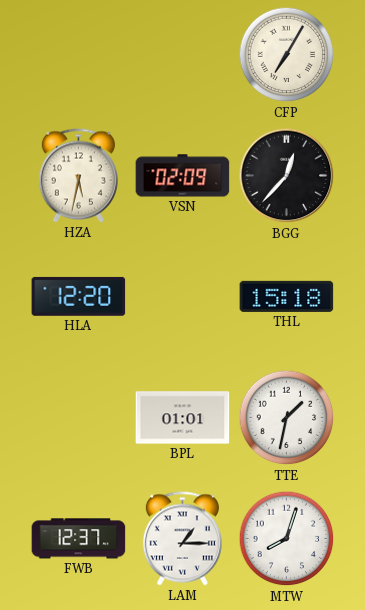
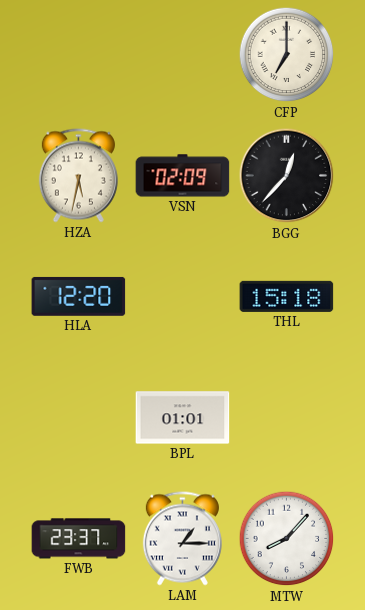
CFP: 7:05 -> 7:00
TTE: 1:32 -> none
FWB: 12:37 -> 23:37
MTW: 8:03 -> 8:07
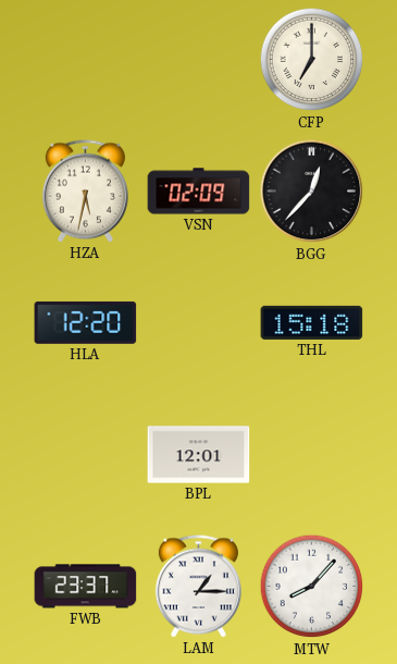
BPL: 01:01 -> 12:01
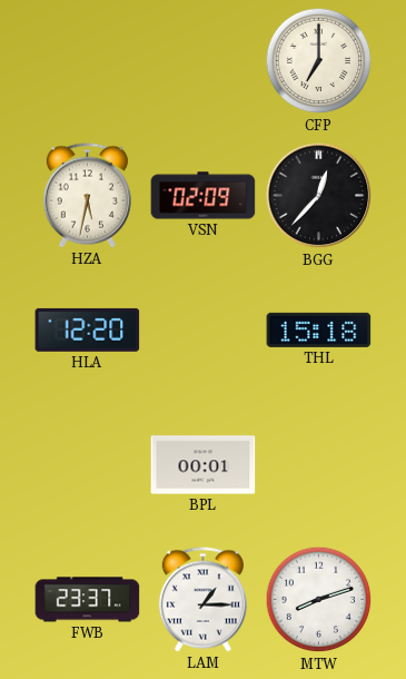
BPL: 12:01 -> 00:01
MTW: 8:07 -> 8:12
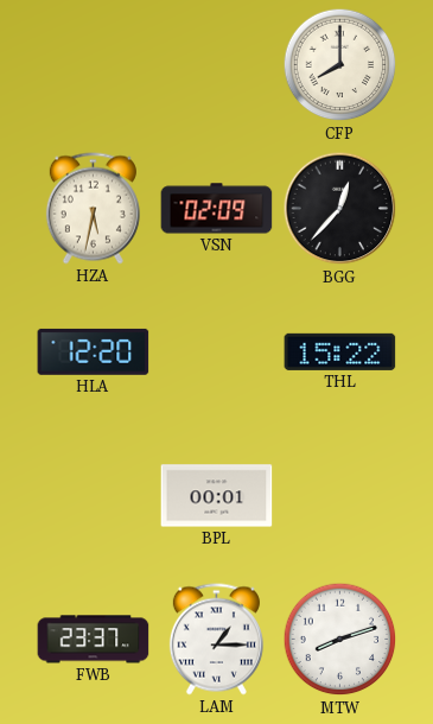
CFP: 7:00 -> 8:00
THL: 15:18 -> 15:22
